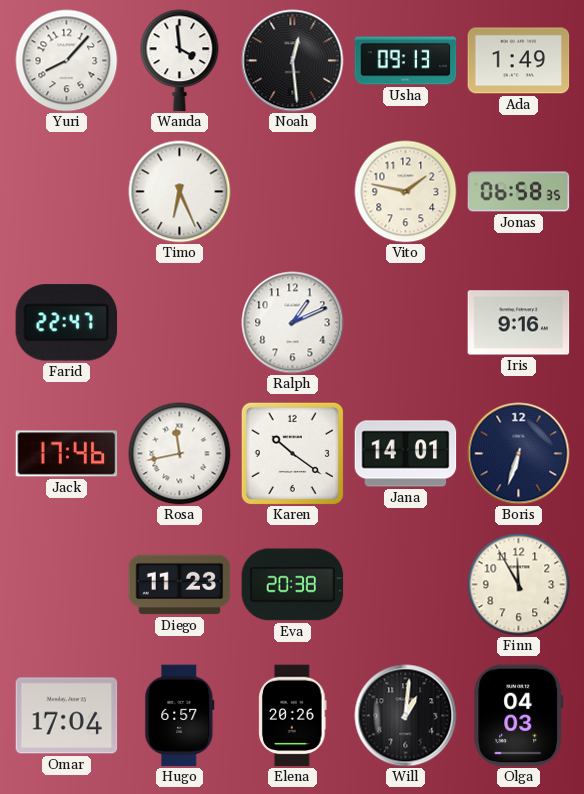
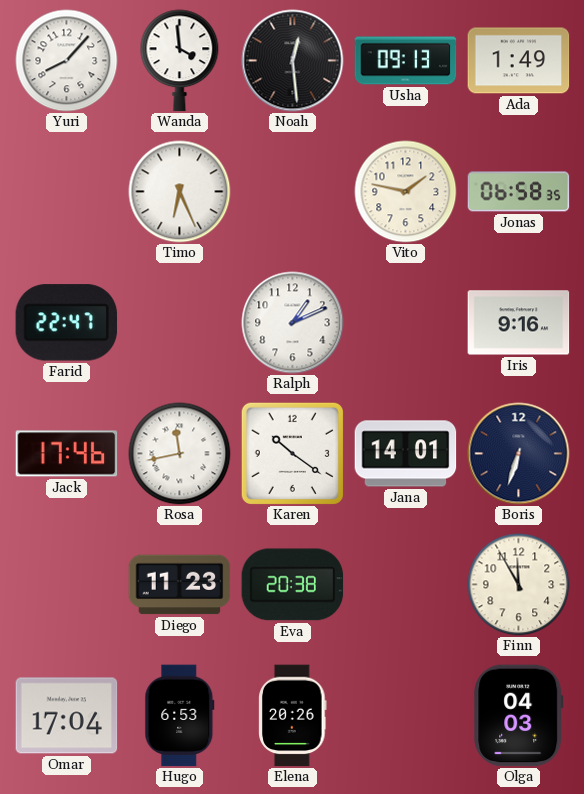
Hugo: 6:57 -> 6:53
Will: 1:01 -> none
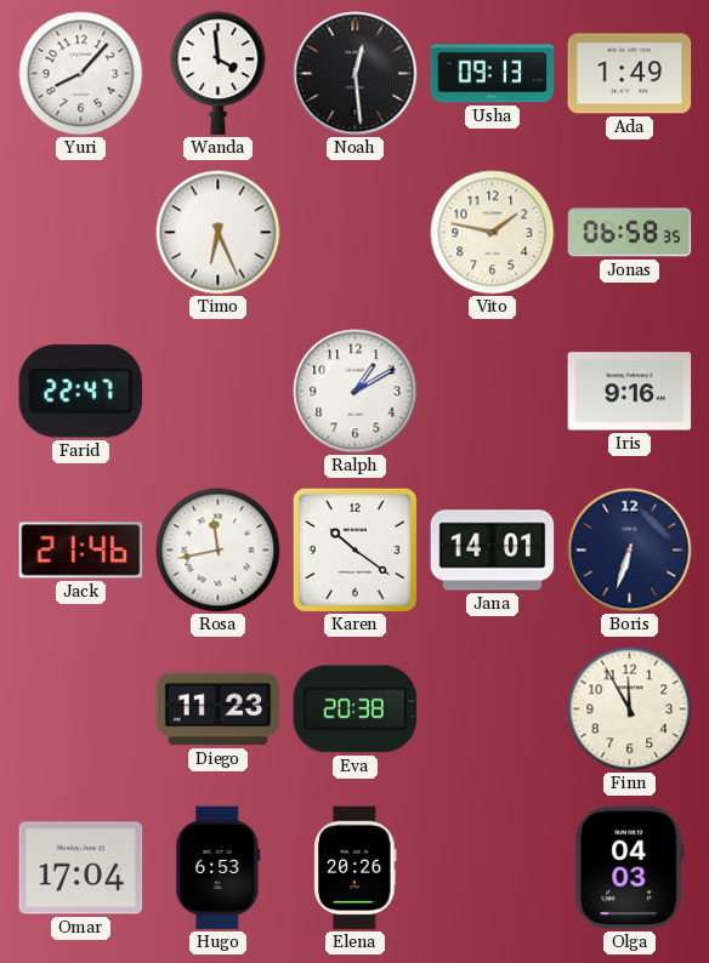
Ralph: 1:11 -> 1:10
Jack: 17:46 -> 21:46
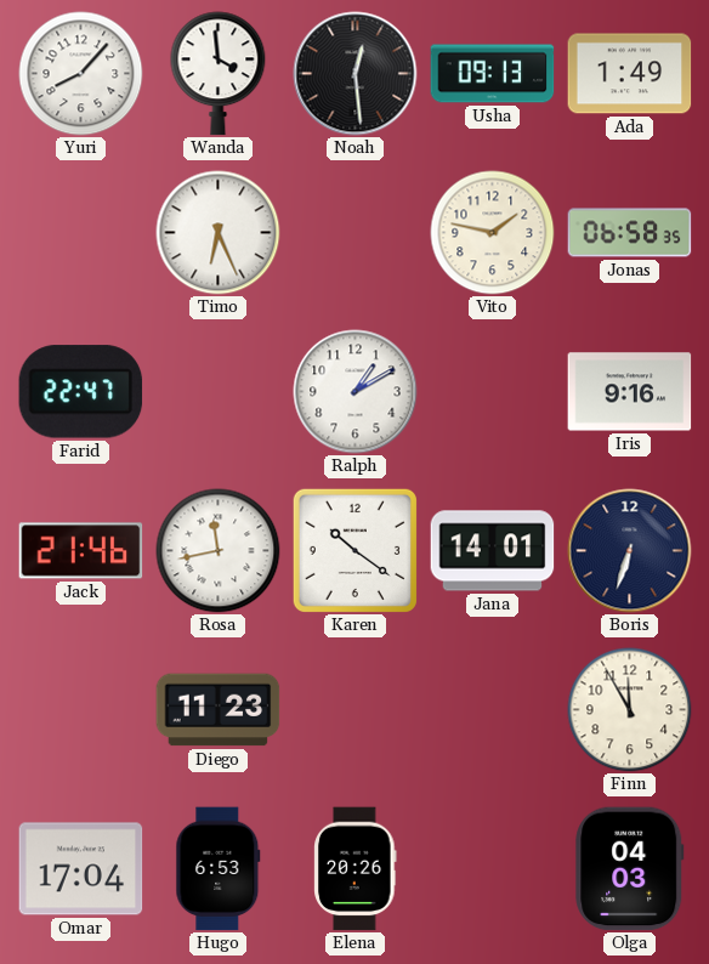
Eva: 20:38 -> none
